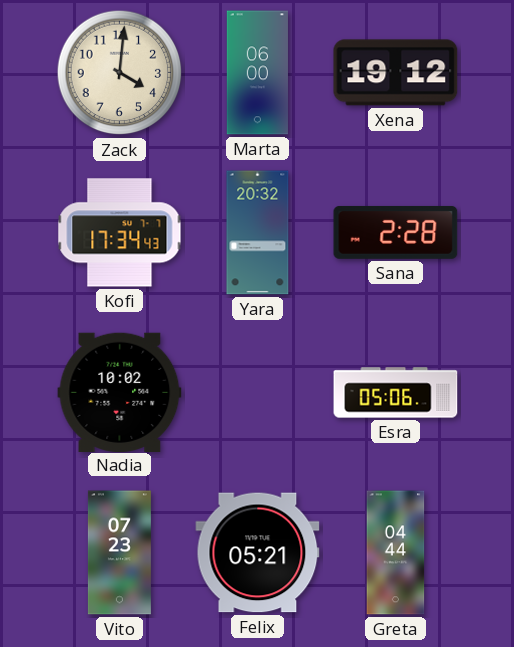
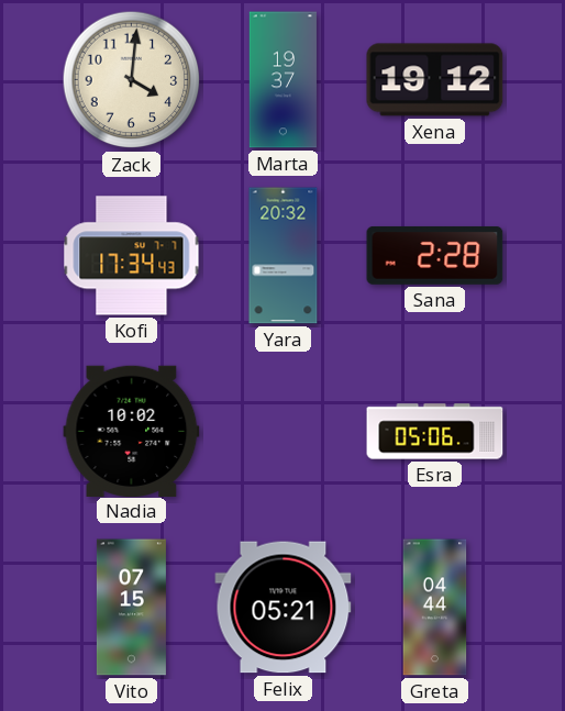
Marta: 06:00 -> 19:37
Vito: 07:23 -> 07:15
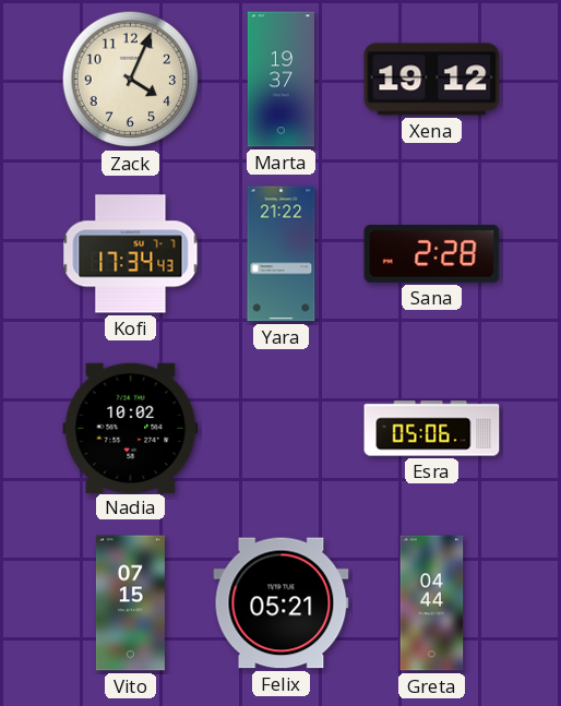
Zack: 4:01 -> 4:04
Yara: 20:32 -> 21:22
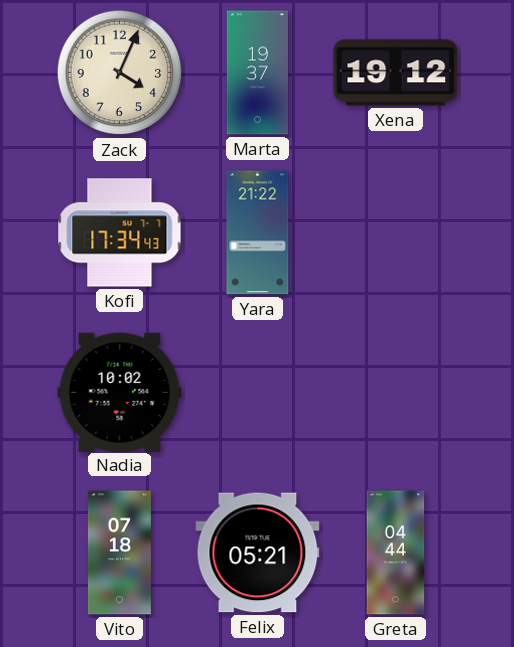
Sana: 2:28 -> none
Esra: 05:06 -> none
Vito: 07:15 -> 07:18
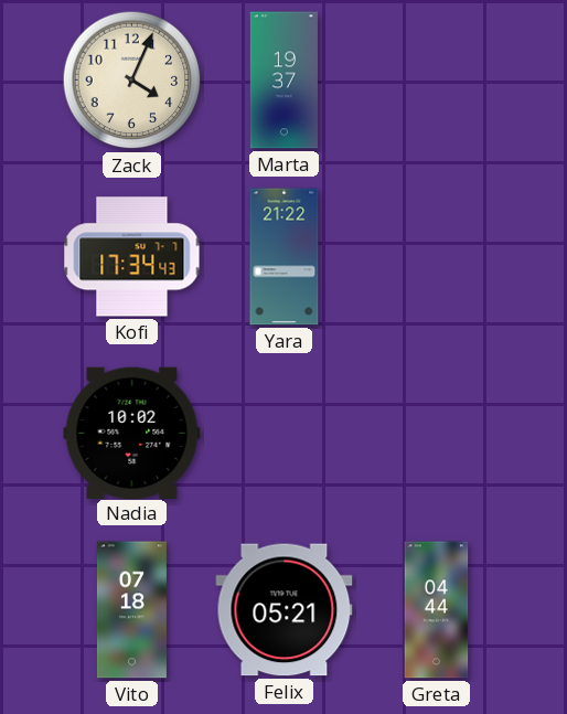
Xena: 19:12 -> none
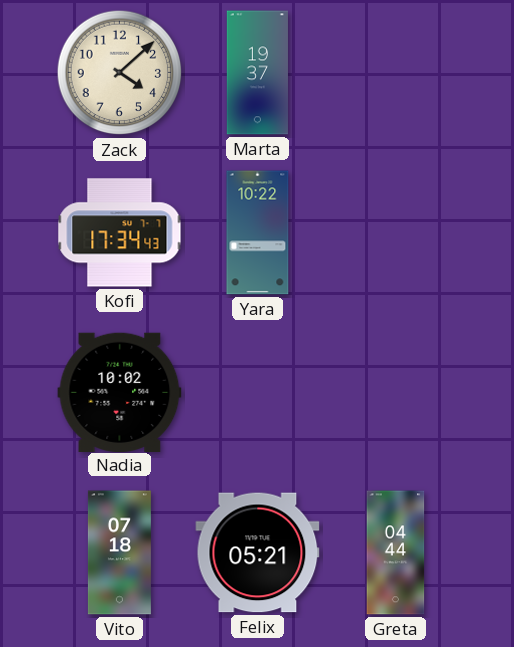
Zack: 4:04 -> 4:08
Yara: 21:22 -> 10:22
